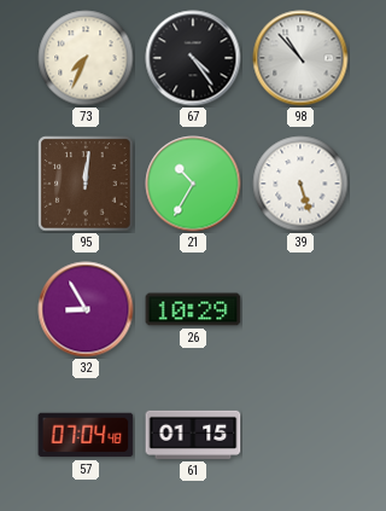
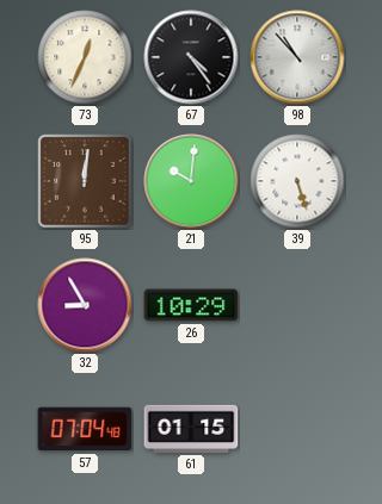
73: 7:34 -> 12:34
21: 10:35 -> 10:01
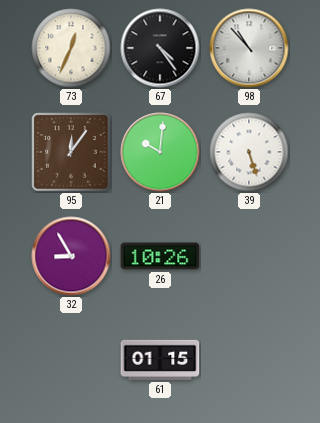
95: 12:01 -> 12:06
26: 10:29 -> 10:26
57: 07:04 -> none
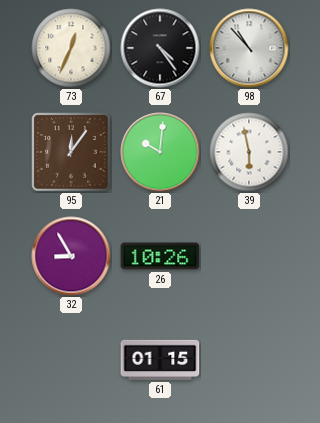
39: 5:27 -> 5:58
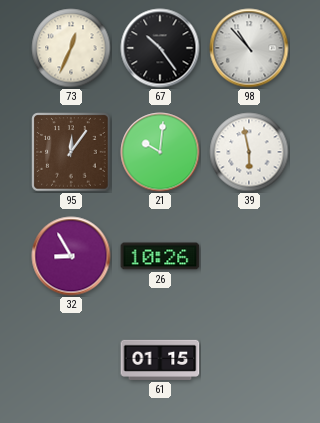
67: 4:24 -> 10:24
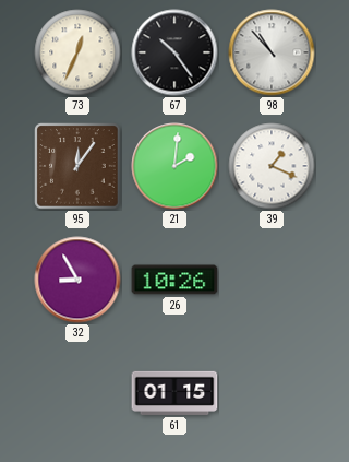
21: 10:01 -> 2:01
39: 5:58 -> 1:19
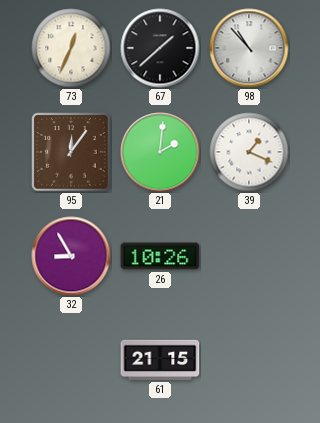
67: 10:24 -> 1:38
61: 01:15 -> 21:15
